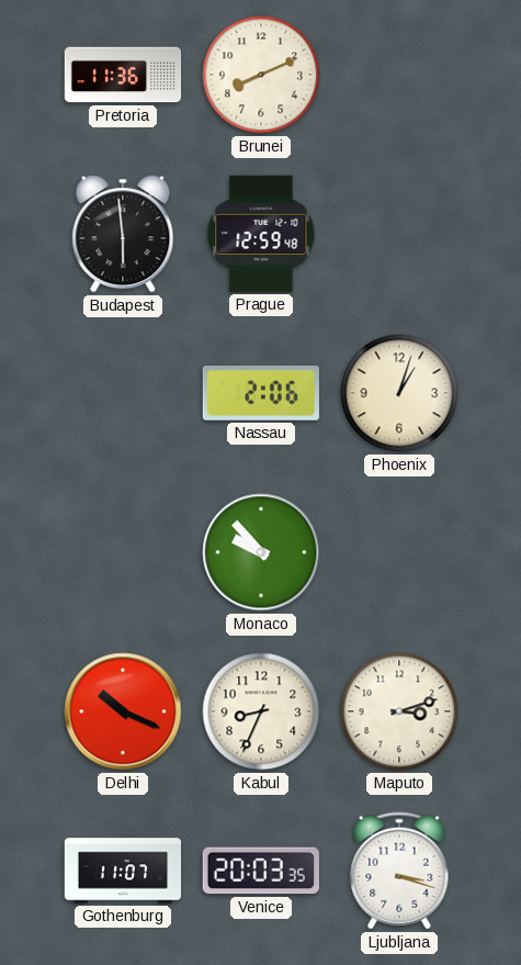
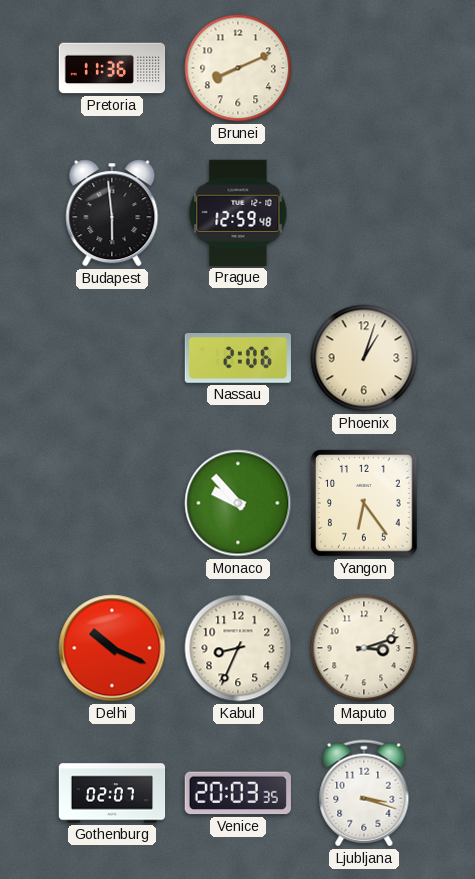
Yangon: none -> 6:24
Gothenburg: 11:07 -> 02:07
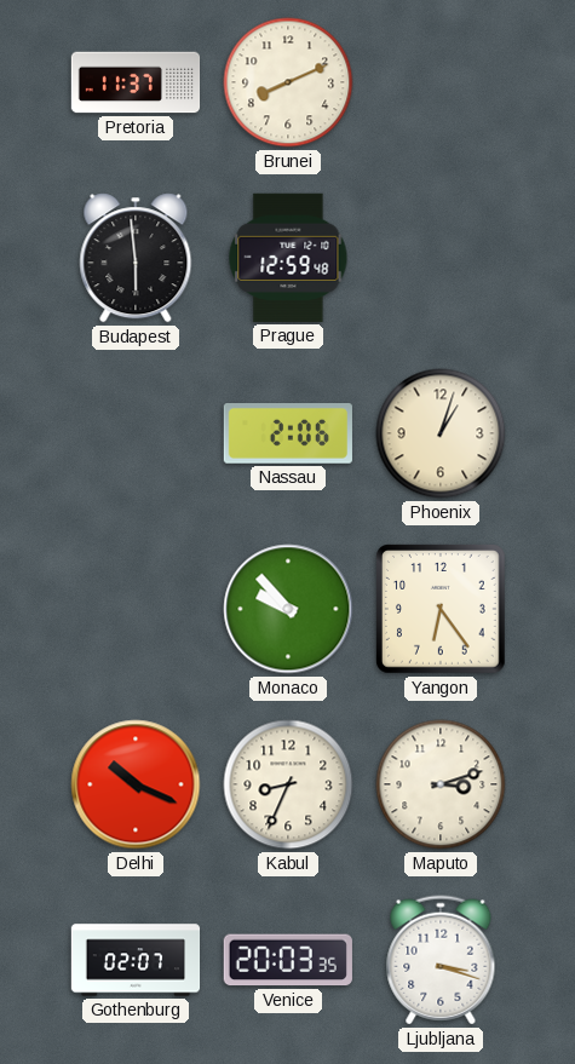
Pretoria: 11:36 -> 11:37
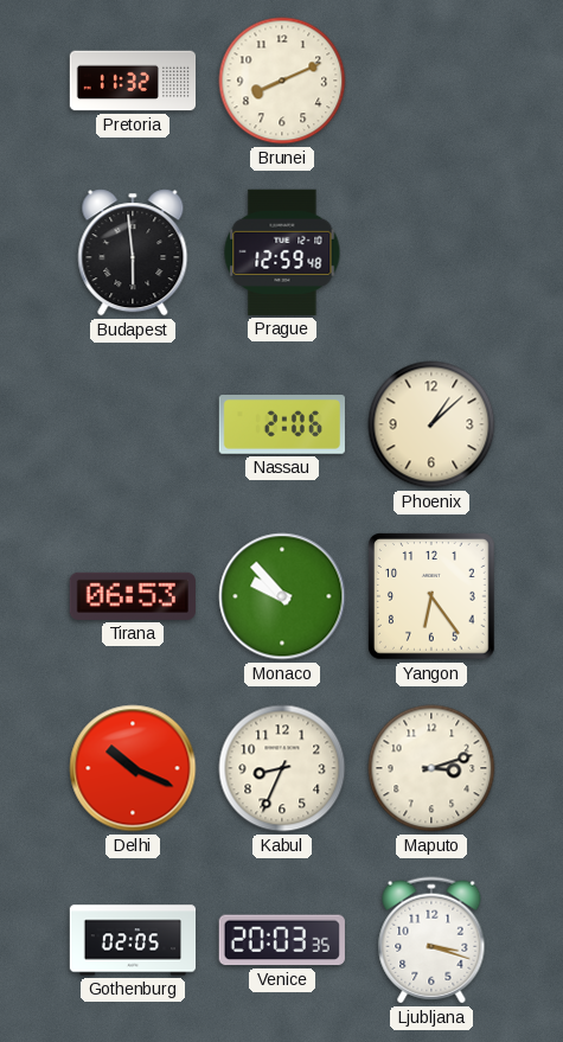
Pretoria: 11:37 -> 11:32
Phoenix: 1:03 -> 1:08
Tirana: none -> 06:53
Gothenburg: 02:07 -> 02:05
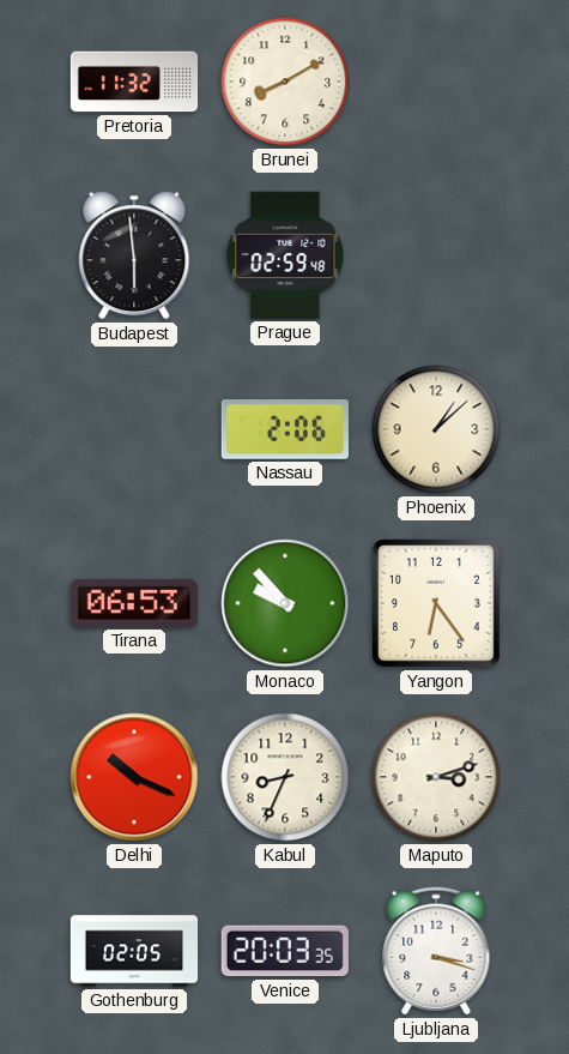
Brunei: 8:11 -> 8:10
Prague: 12:59 -> 02:59
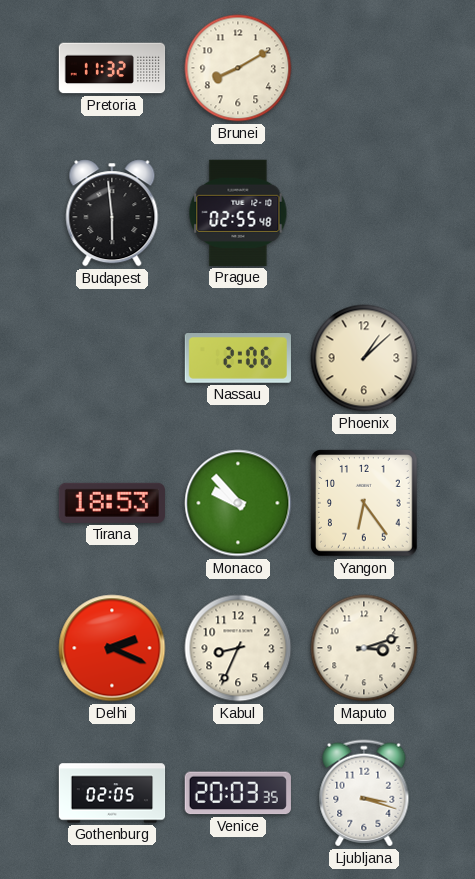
Prague: 02:59 -> 02:55
Tirana: 06:53 -> 18:53
Delhi: 10:19 -> 2:19
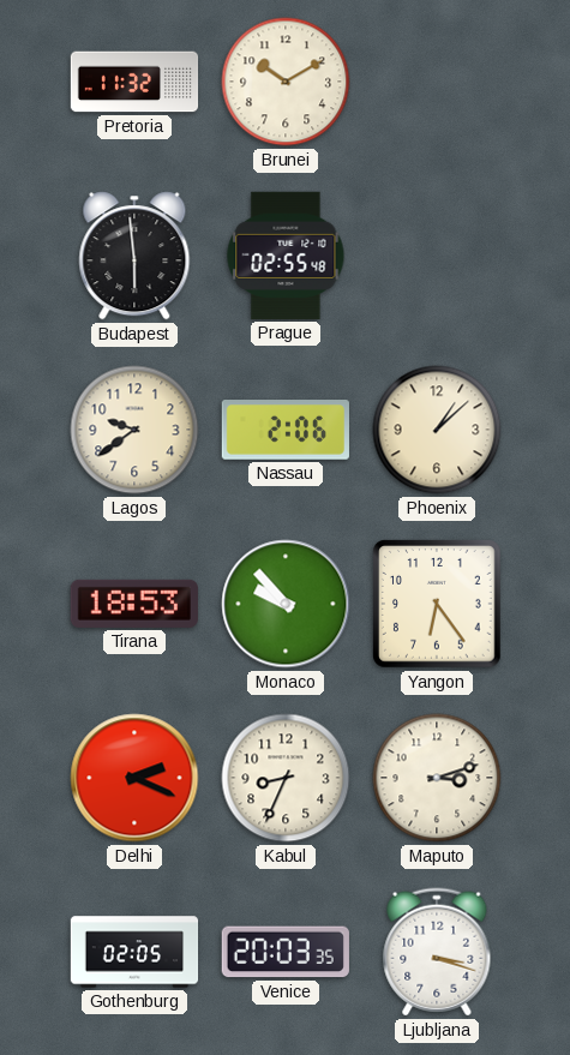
Brunei: 8:10 -> 10:10
Lagos: none -> 9:39
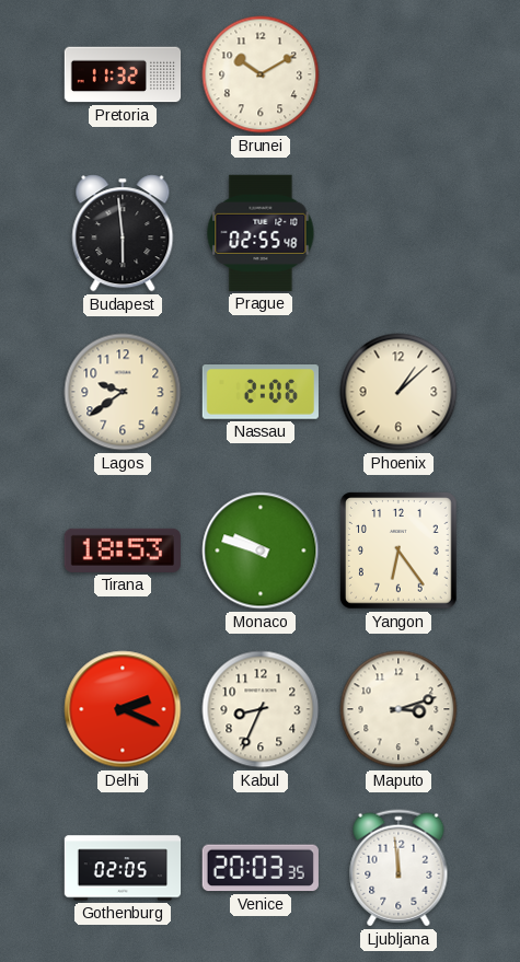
Monaco: 9:53 -> 9:48
Ljubljana: 3:18 -> 11:59
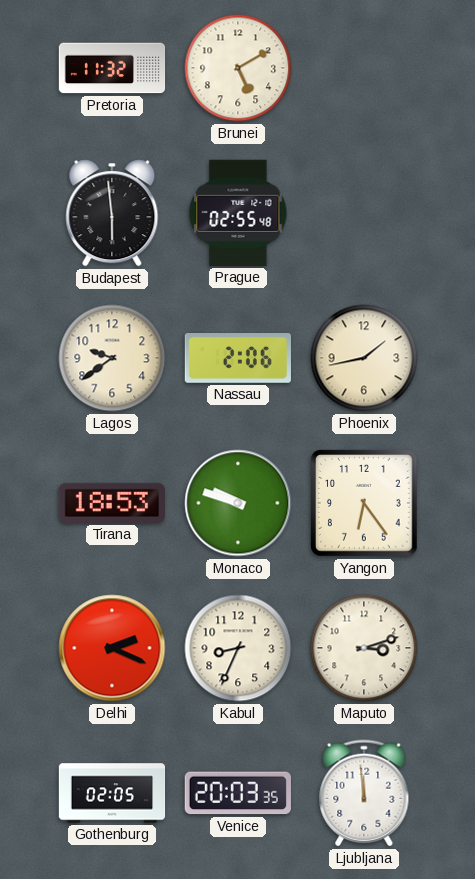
Brunei: 10:10 -> 5:10
Phoenix: 1:08 -> 1:43
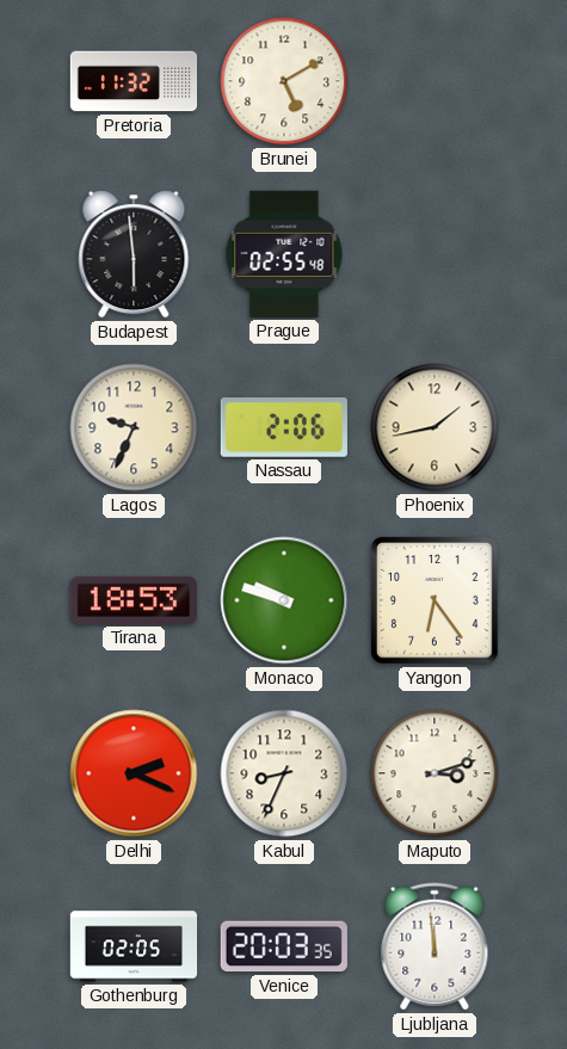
Lagos: 9:39 -> 9:34
